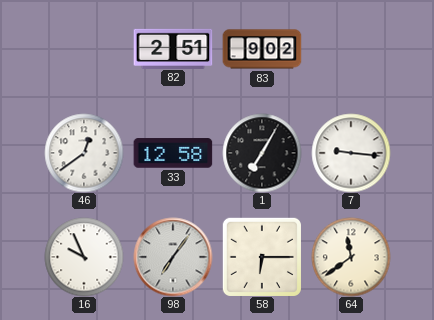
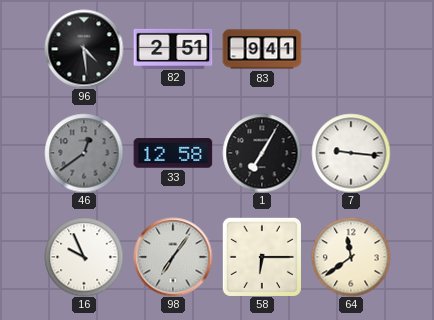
96: none -> 4:29
83: 9:02 -> 9:41
46 dial: white -> grey
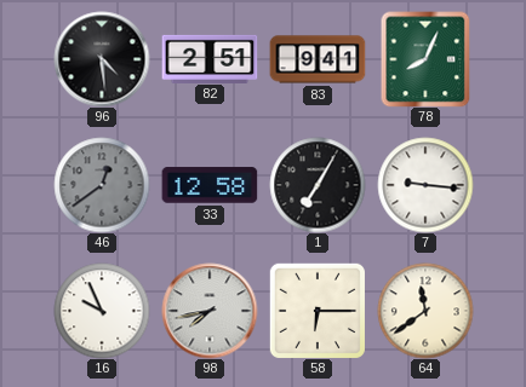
78: none -> 8:04
98: 7:06 -> 7:43
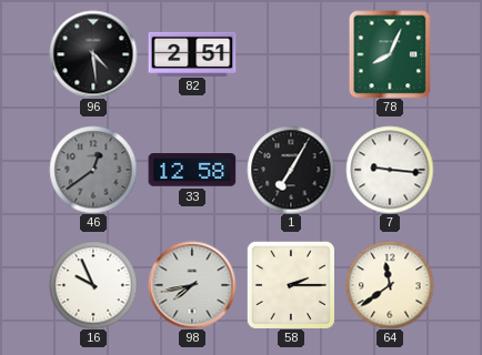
83: 9:41 -> none
58: 6:15 -> 2:15
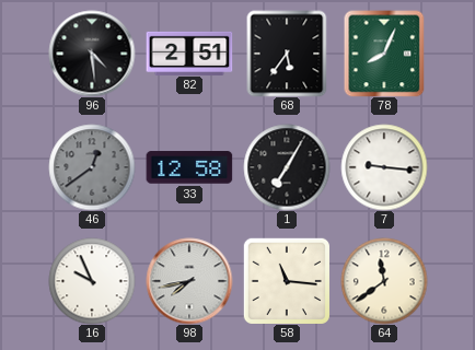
68: none -> 5:36
58: 2:15 -> 11:16
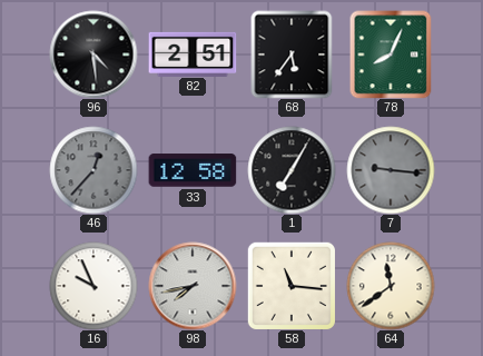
46: 12:39 -> 12:37
7 dial: white -> grey
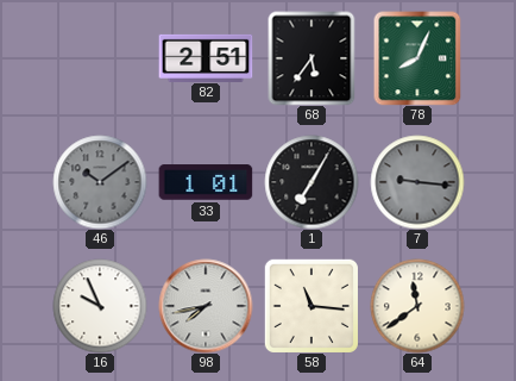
96: 4:29 -> none
46: 12:37 -> 10:09
33: 12:58 -> 1:01
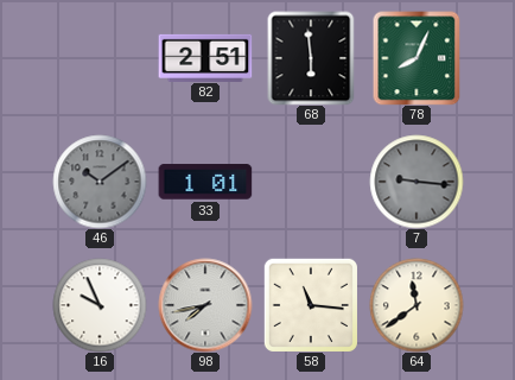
68: 5:36 -> 5:59
1: 7:05 -> none
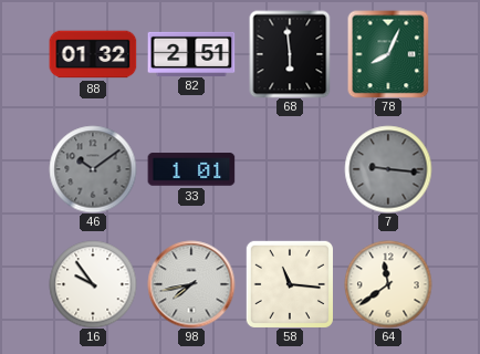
88: none -> 01:32
16: 9:56 -> 9:54
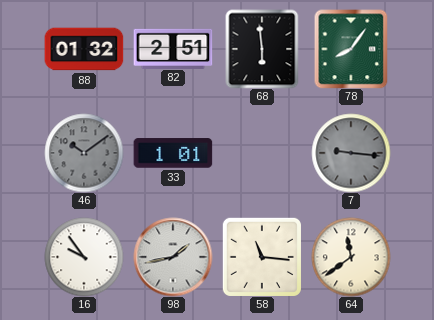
78: 8:04 -> 8:06
98: 7:43 -> 1:43
